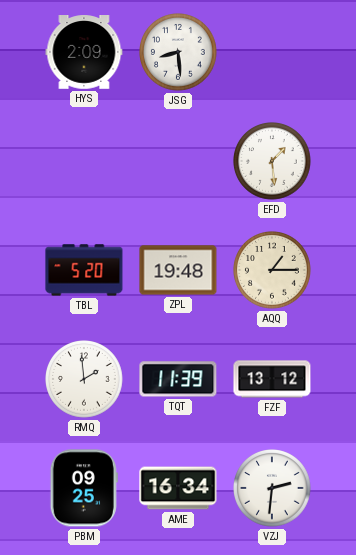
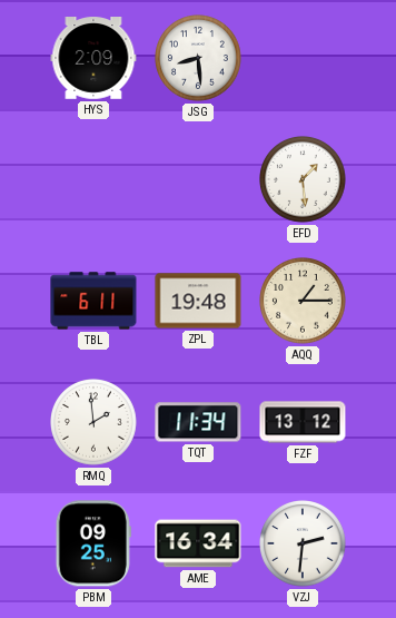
TBL: 5:20 -> 6:11
TQT: 11:39 -> 11:34
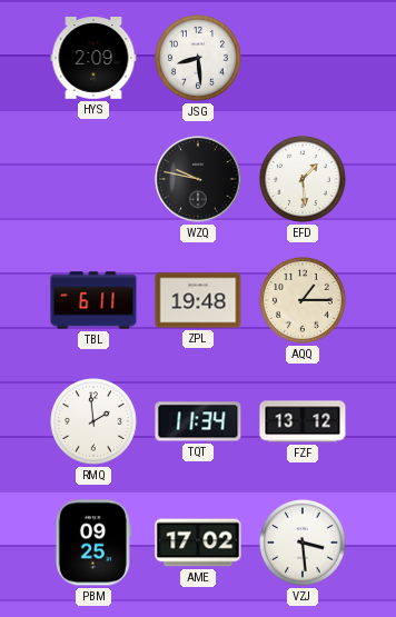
WZQ: none -> 9:47
AME: 16:34 -> 17:02
VZJ: 2:31 -> 3:29
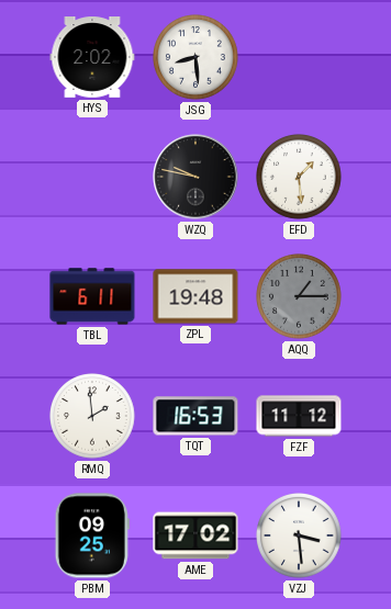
HYS: 2:09 -> 2:02
AQQ dial: cream -> grey
TQT: 11:34 -> 16:53
FZF: 13:12 -> 11:12
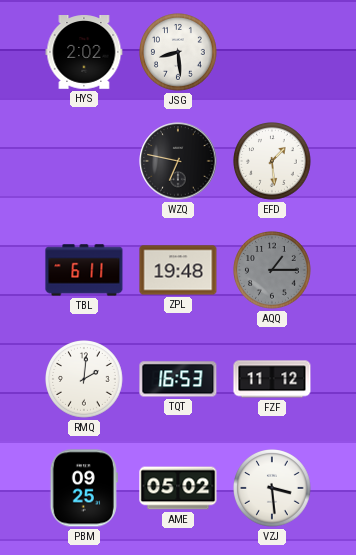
WZQ: 9:47 -> 6:47
RMQ: 1:59 -> 2:01
AME: 17:02 -> 05:02
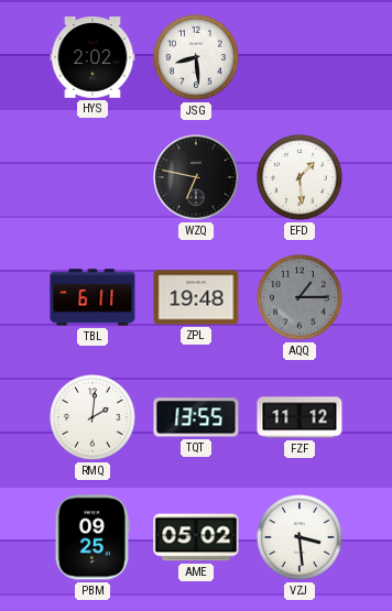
TQT: 16:53 -> 13:55
